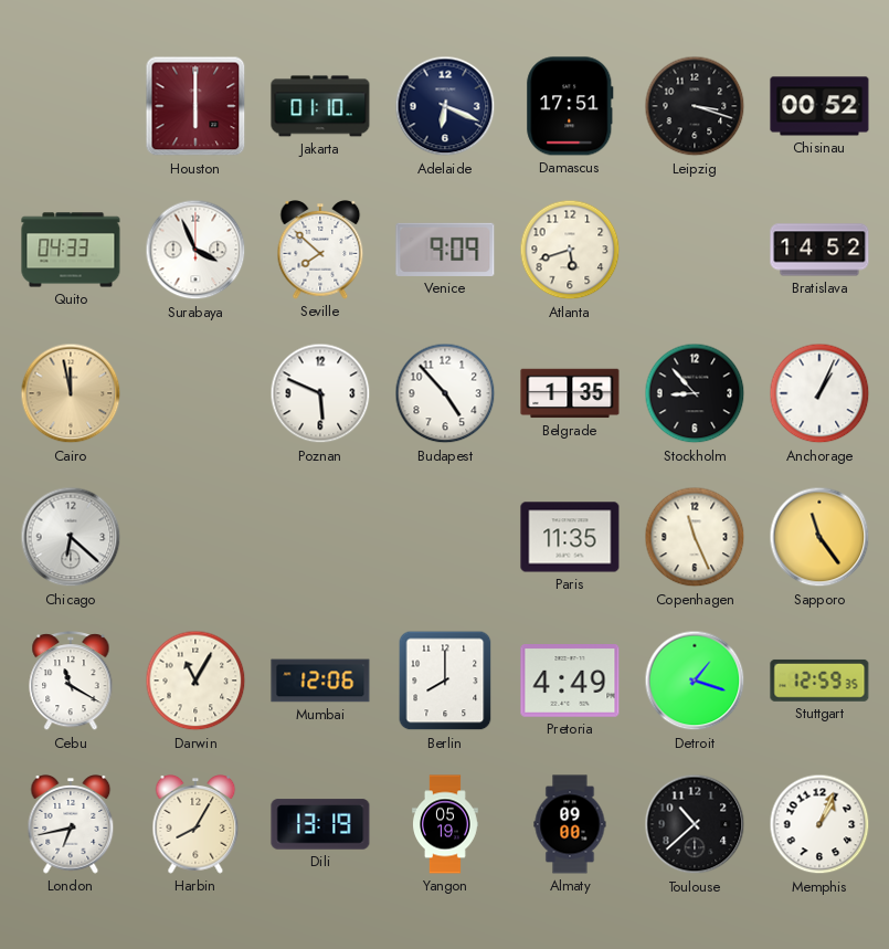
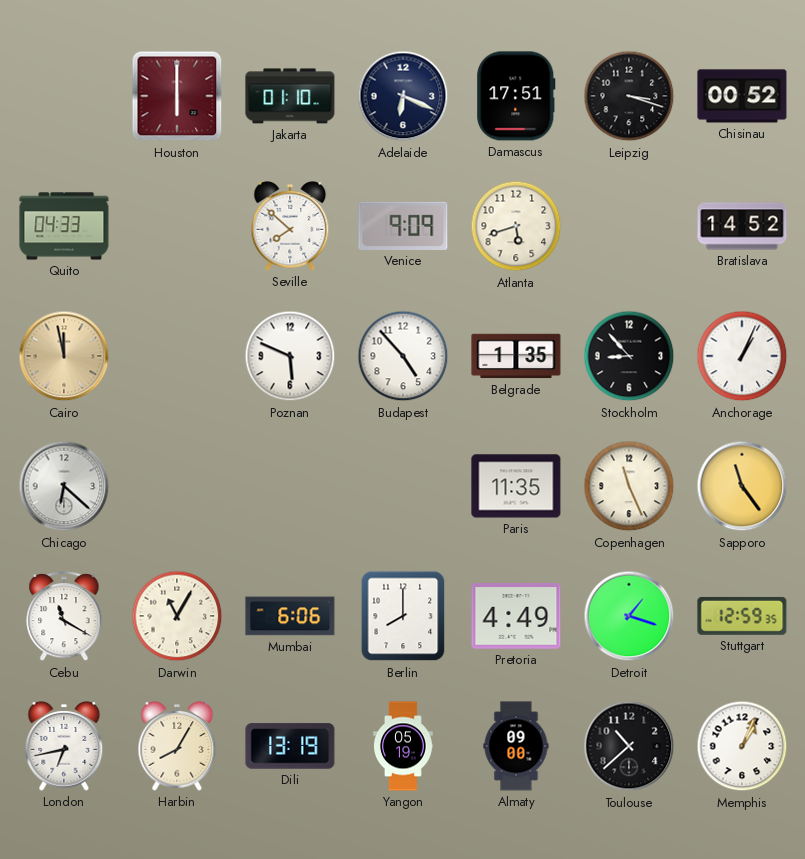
Surabaya: 3:56 -> none
Mumbai: 12:06 -> 6:06
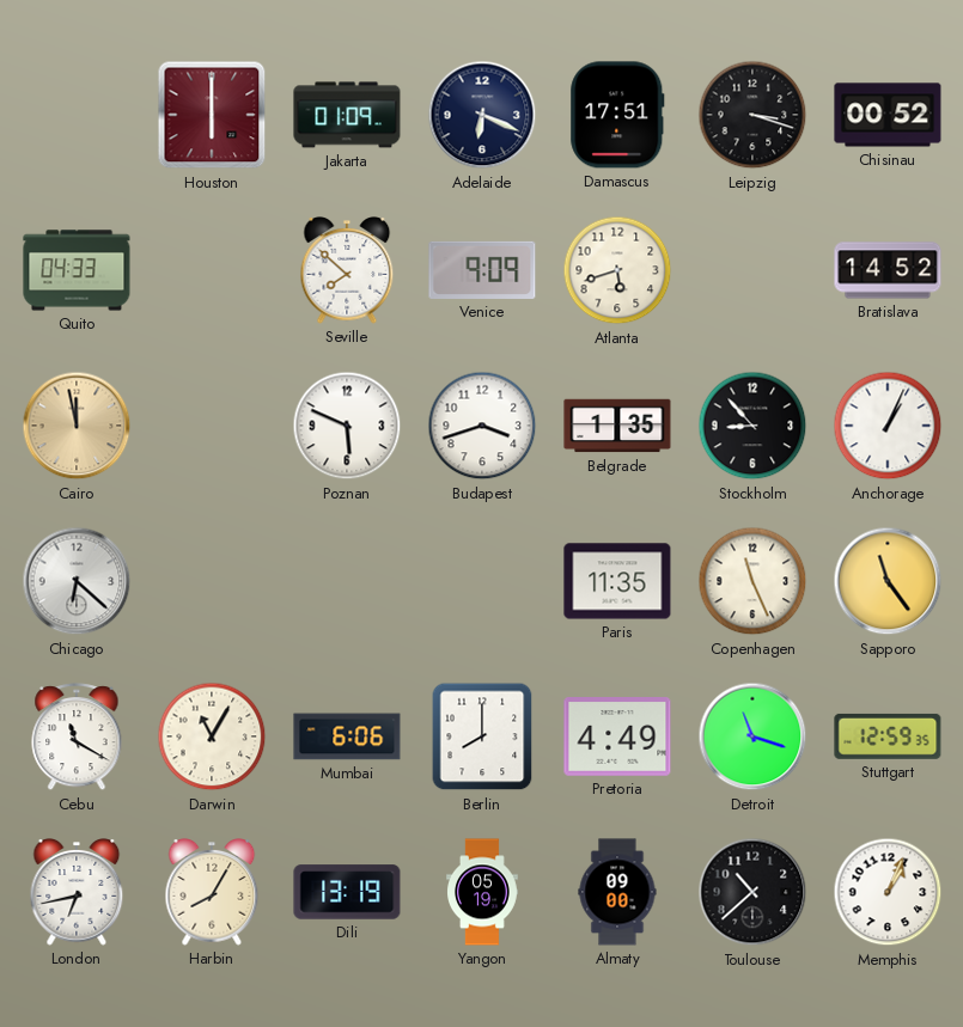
Jakarta: 01:10 -> 01:09
Budapest: 4:53 -> 3:42
Detroit: 1:18 -> 11:18
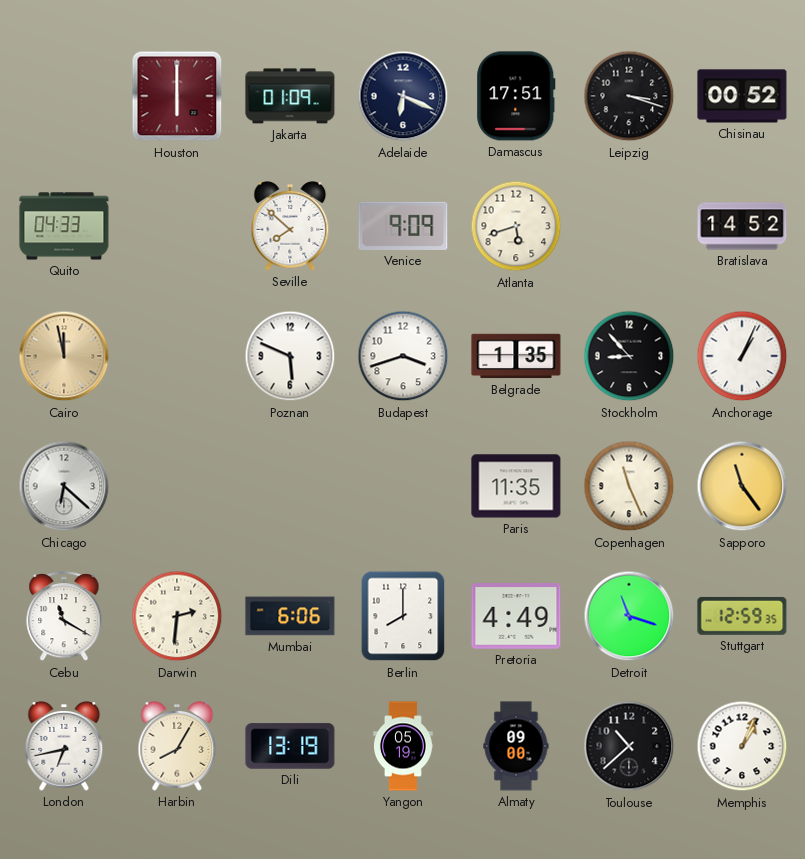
Darwin: 11:05 -> 2:31
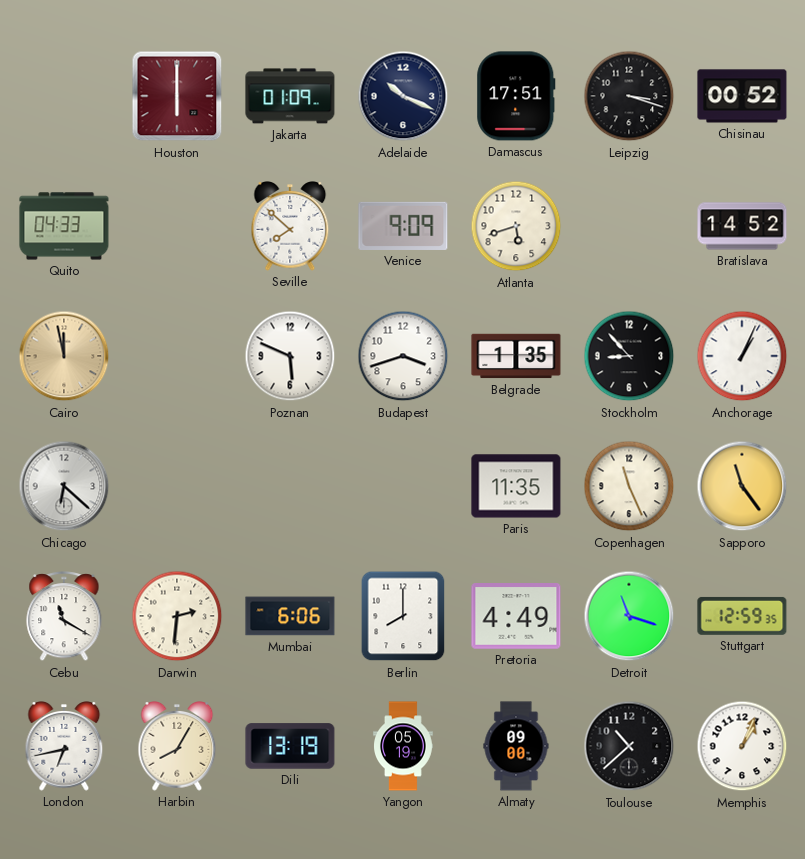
Adelaide: 6:19 -> 10:19
